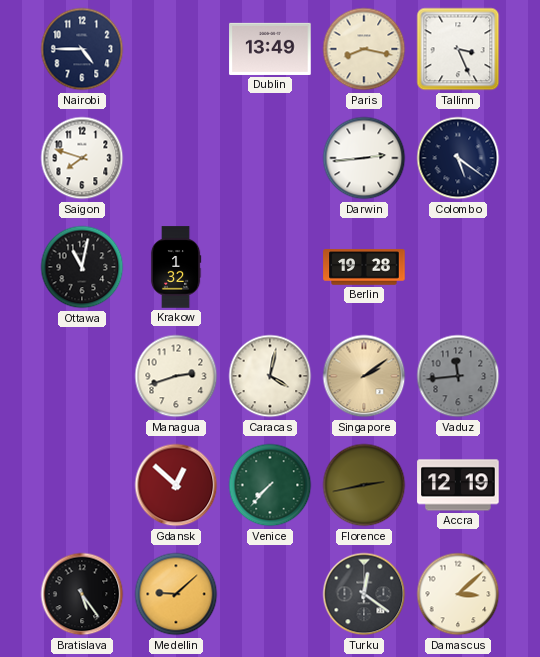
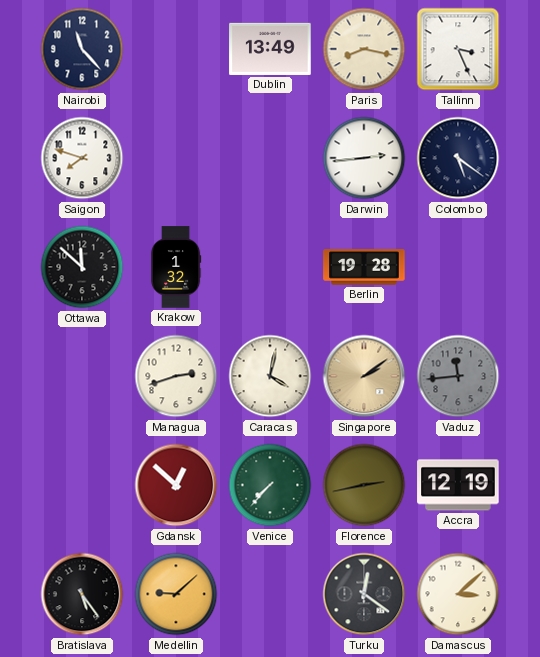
Nairobi: 4:45 -> 11:23
Ottawa: 11:02 -> 11:52
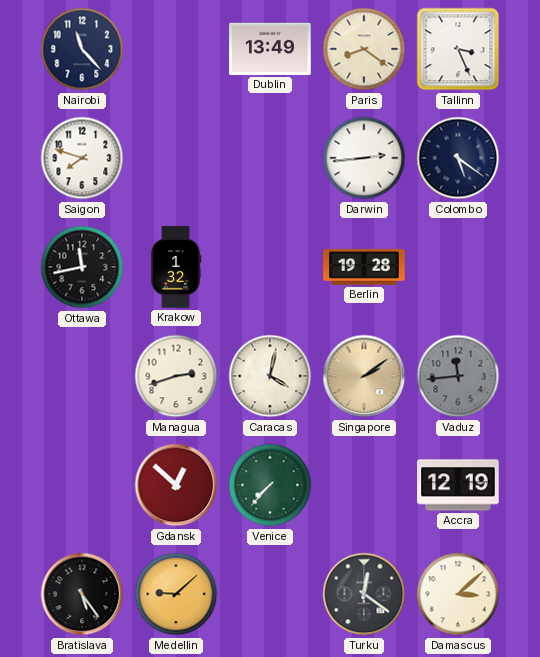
Paris: 8:17 -> 8:21
Ottawa: 11:52 -> 11:43
Florence: 2:43 -> none
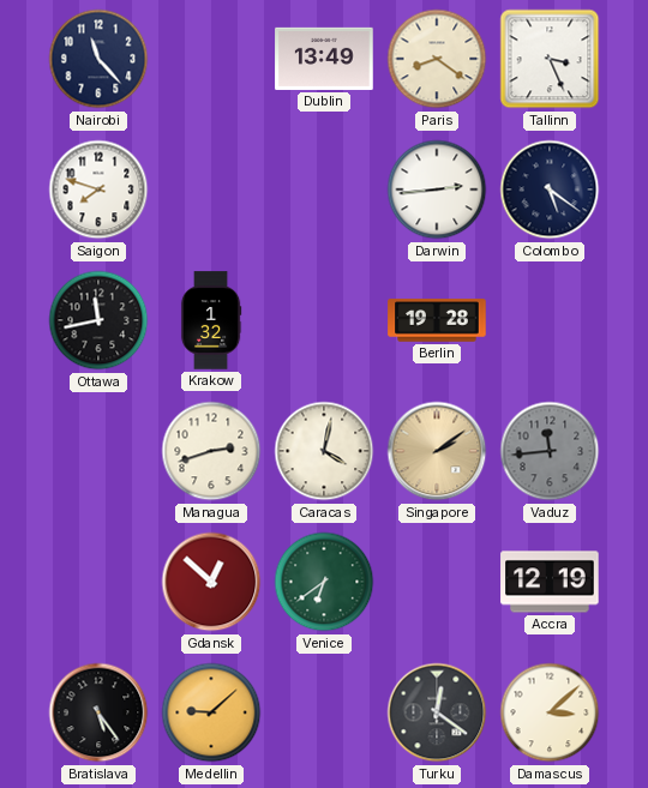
Venice: 7:37 -> 6:39
